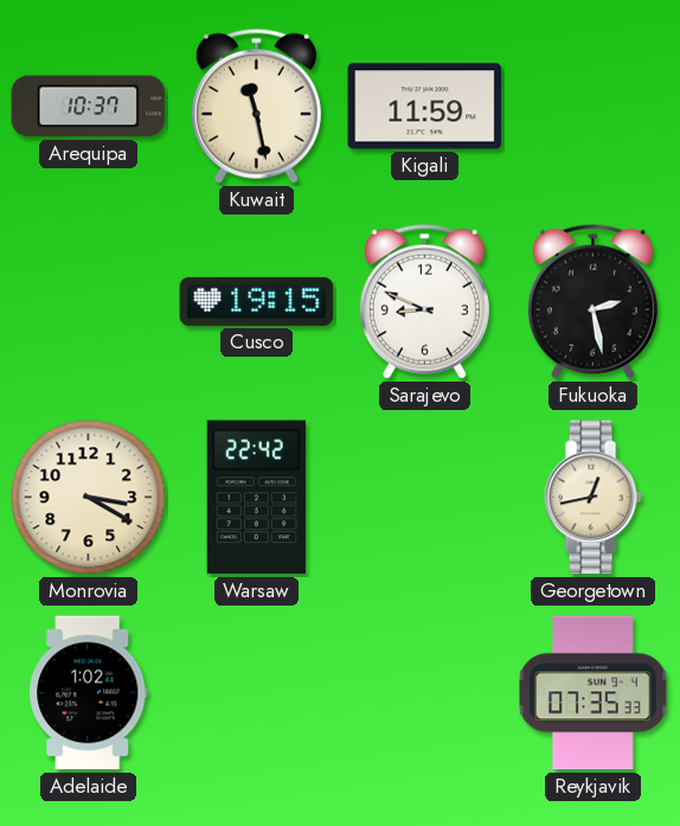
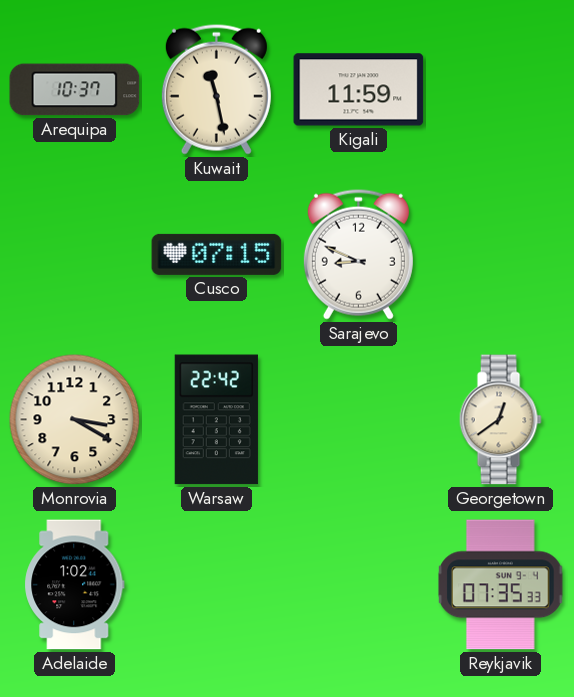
Cusco: 19:15 -> 07:15
Fukuoka: 2:28 -> none
Georgetown: 12:43 -> 12:39
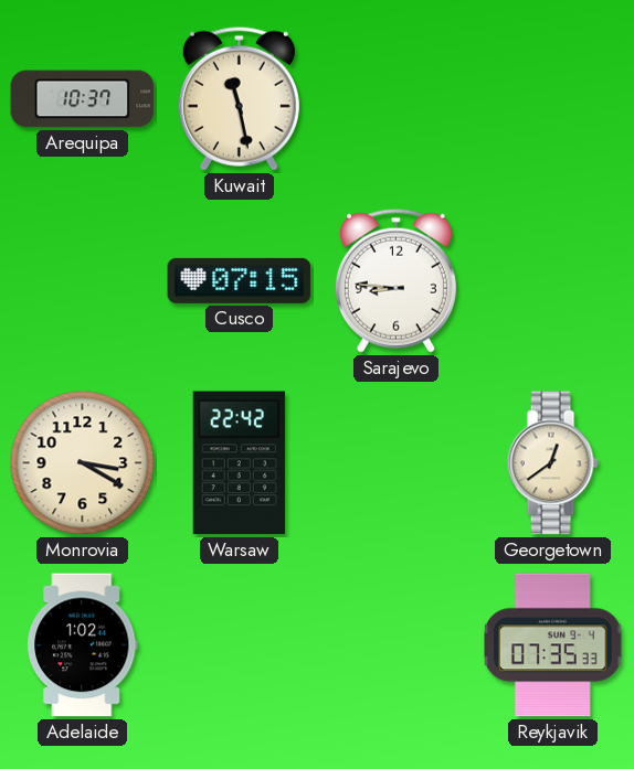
Kigali: 11:59 -> none
Sarajevo: 8:49 -> 8:46
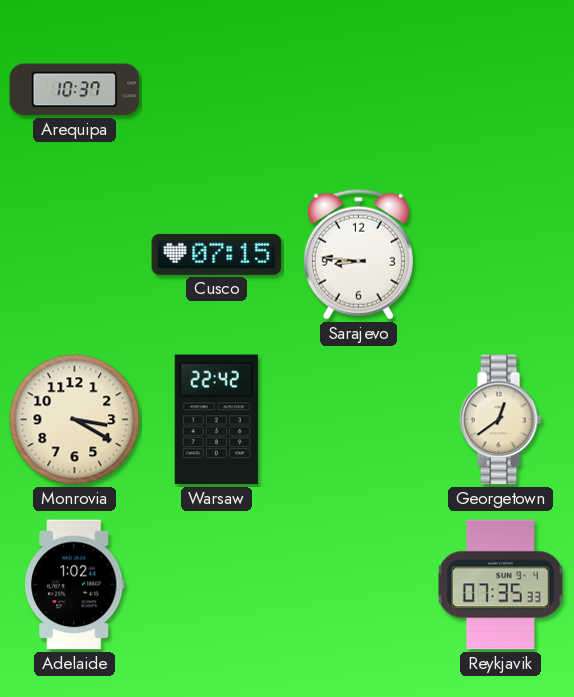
Kuwait: 11:28 -> none
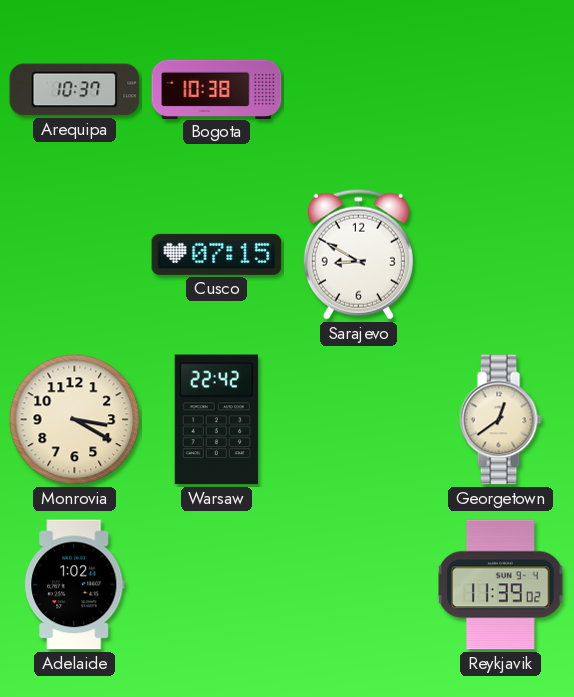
Bogota: none -> 10:38
Sarajevo: 8:46 -> 8:50
Reykjavik: 07:35 -> 11:39
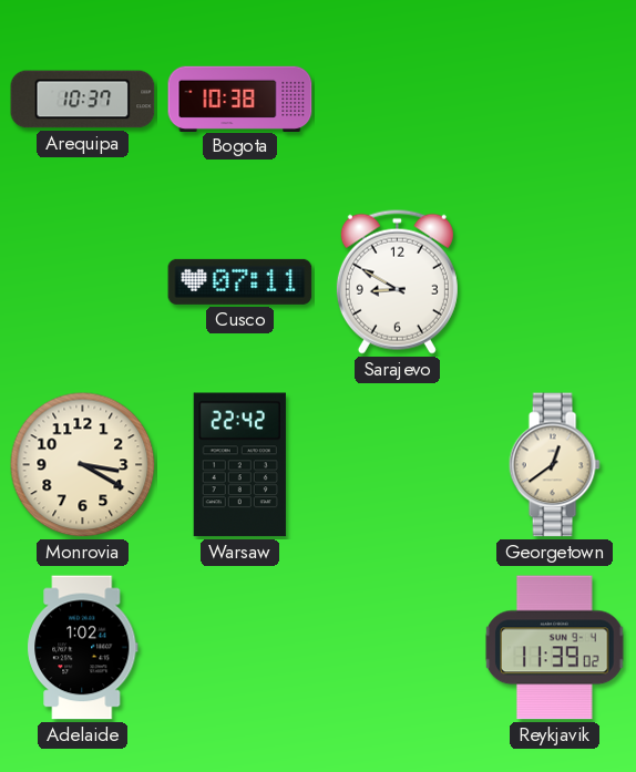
Cusco: 07:15 -> 07:11
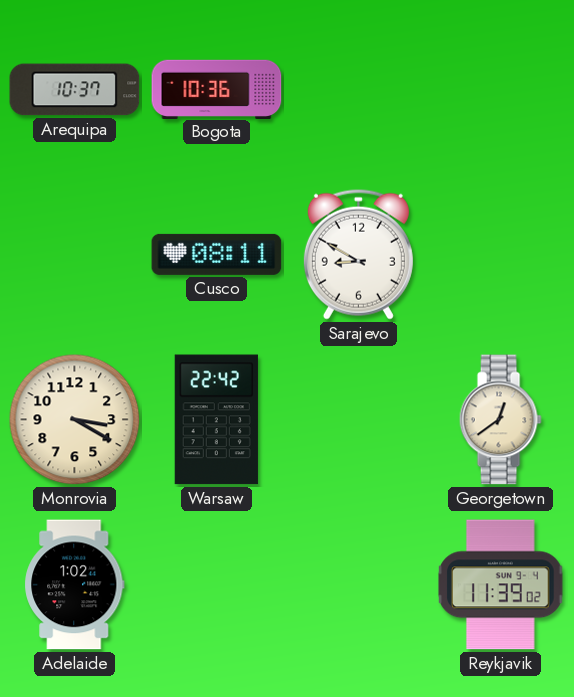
Bogota: 10:38 -> 10:36
Cusco: 07:11 -> 08:11
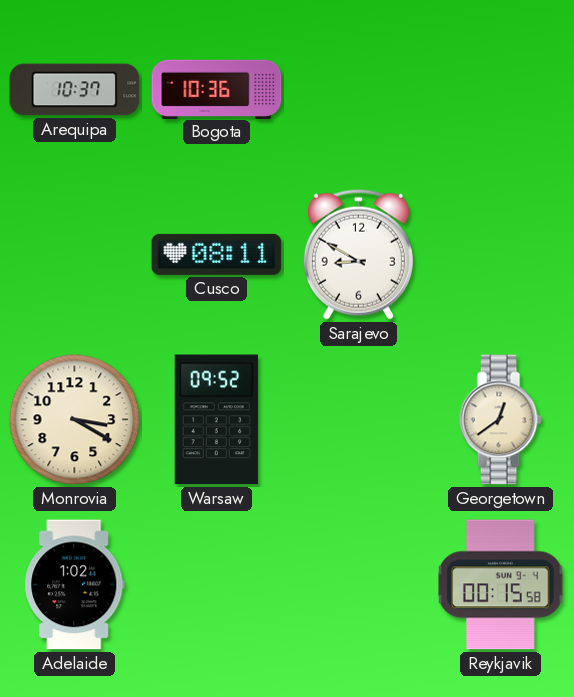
Warsaw: 22:42 -> 09:52
Reykjavik: 11:39 -> 00:15
